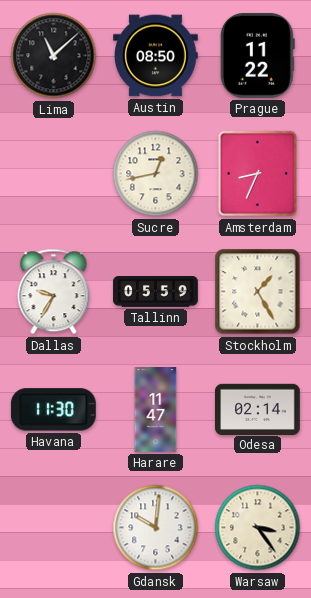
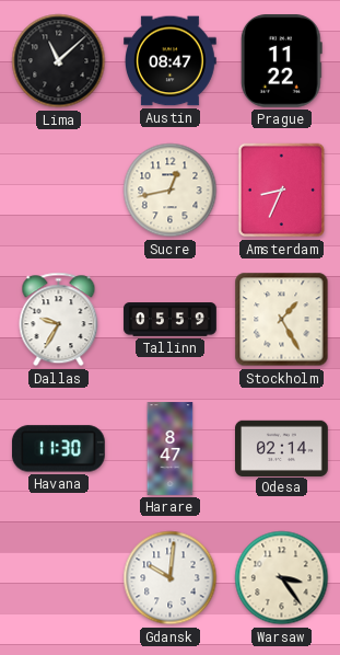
Austin: 08:50 -> 08:47
Harare: 11:47 -> 8:47
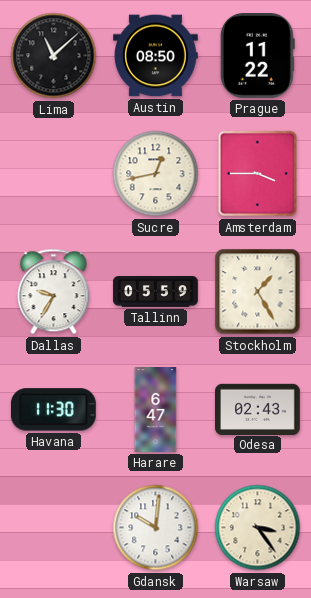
Austin: 08:47 -> 08:50
Amsterdam: 8:34 -> 3:45
Harare: 8:47 -> 6:47
Odesa: 02:14 -> 02:43
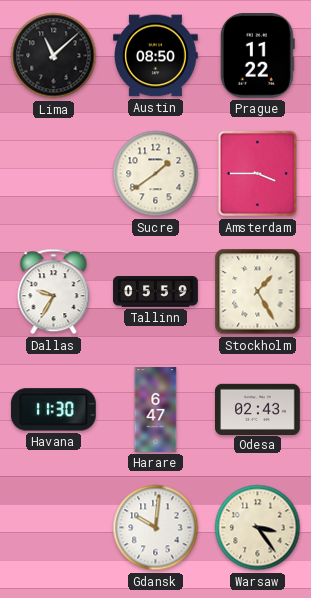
Sucre: 12:43 -> 1:39
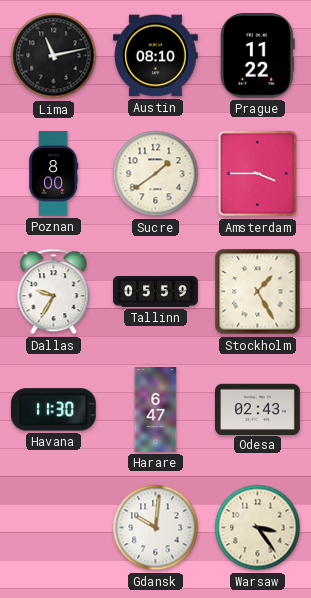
Lima: 11:08 -> 11:13
Austin: 08:50 -> 08:10
Poznan: none -> 8:00
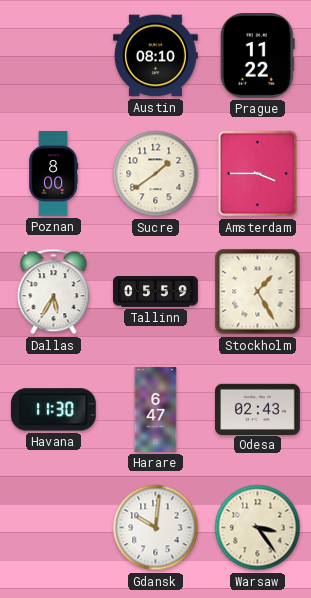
Lima: 11:13 -> none
Dallas: 9:35 -> 5:35
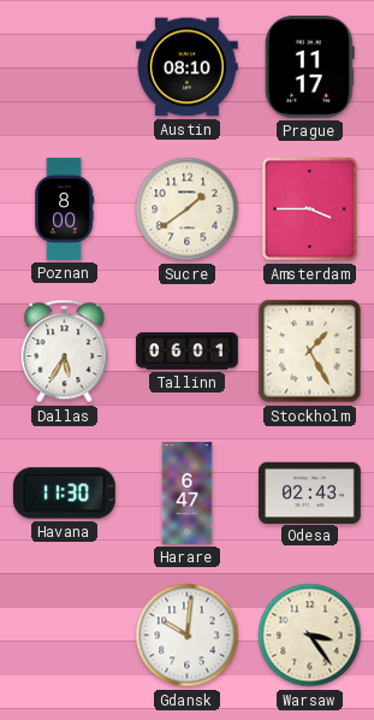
Prague: 11:22 -> 11:17
Tallinn: 05:59 -> 06:01
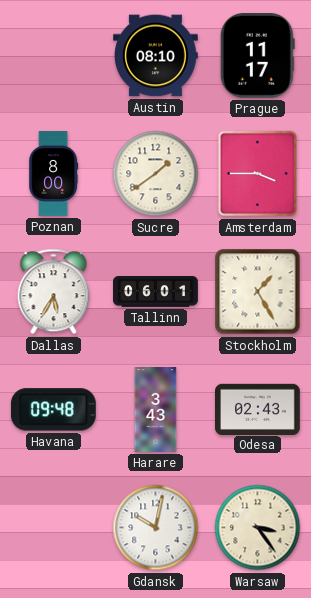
Havana: 11:30 -> 09:48
Harare: 6:47 -> 3:43
Gdansk: 10:01 -> 10:02
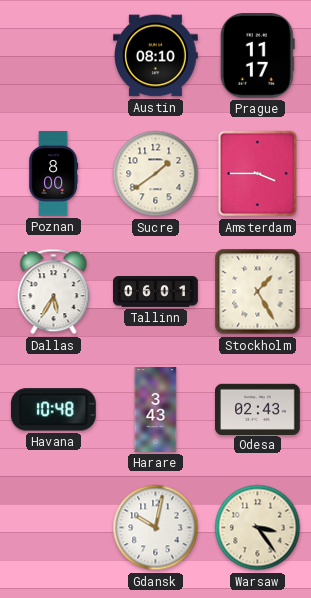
Havana: 09:48 -> 10:48
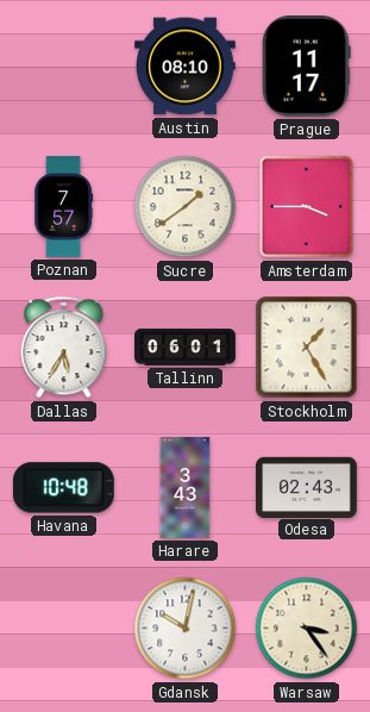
Poznan: 8:00 -> 7:57
